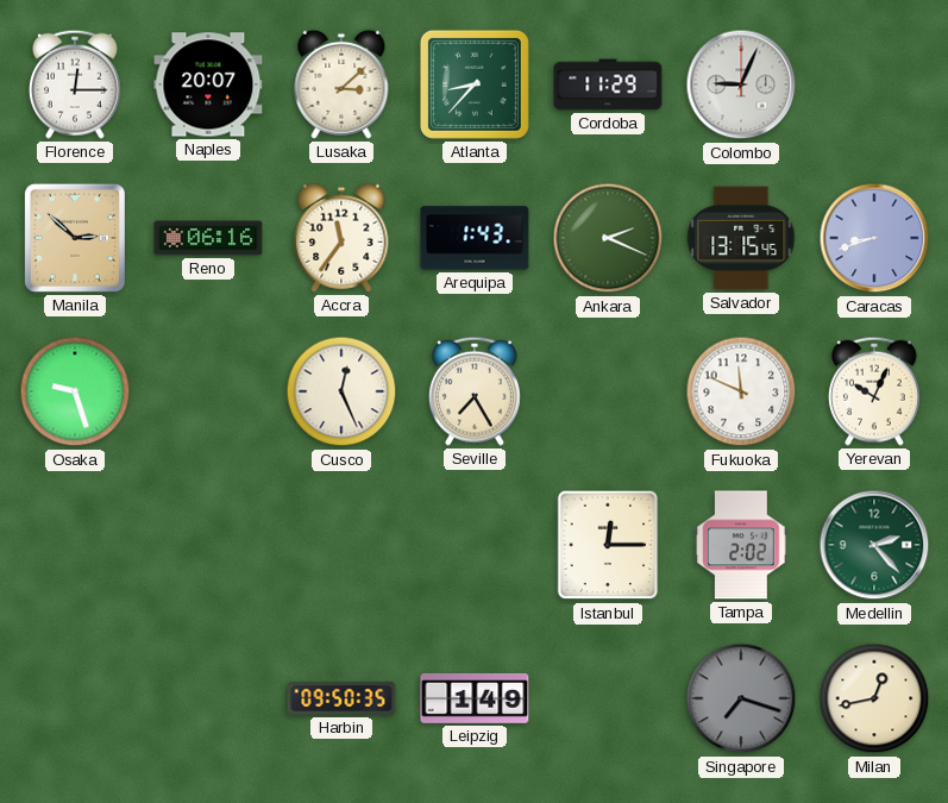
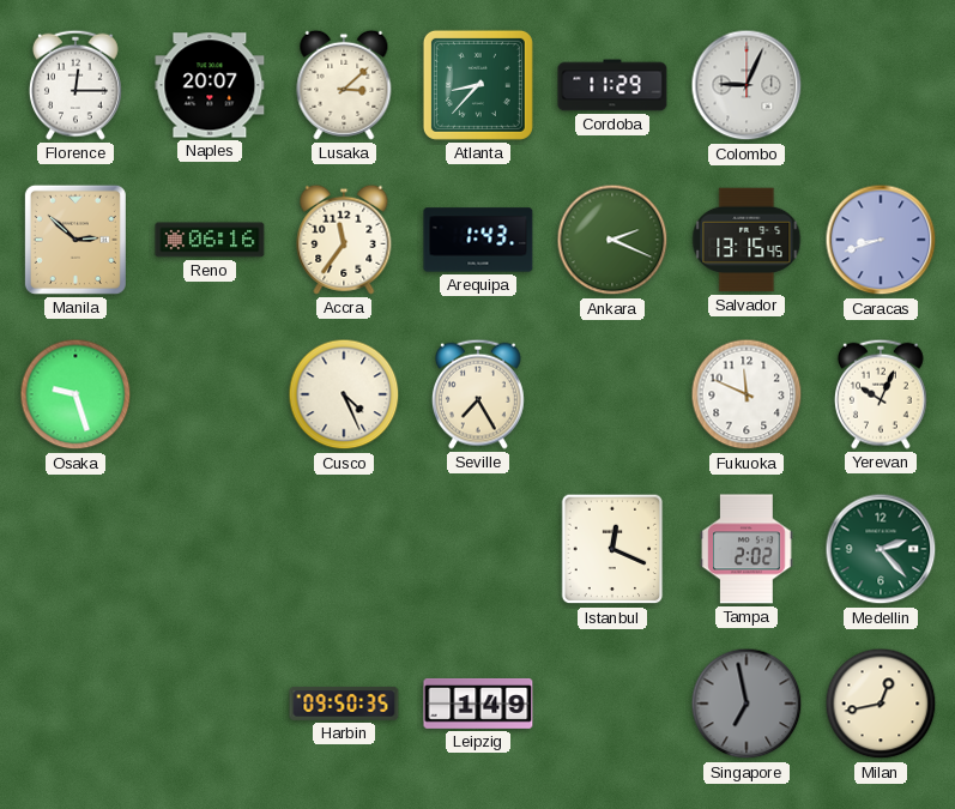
Cusco: 12:26 -> 4:26
Istanbul: 12:15 -> 12:19
Singapore: 7:18 -> 6:58
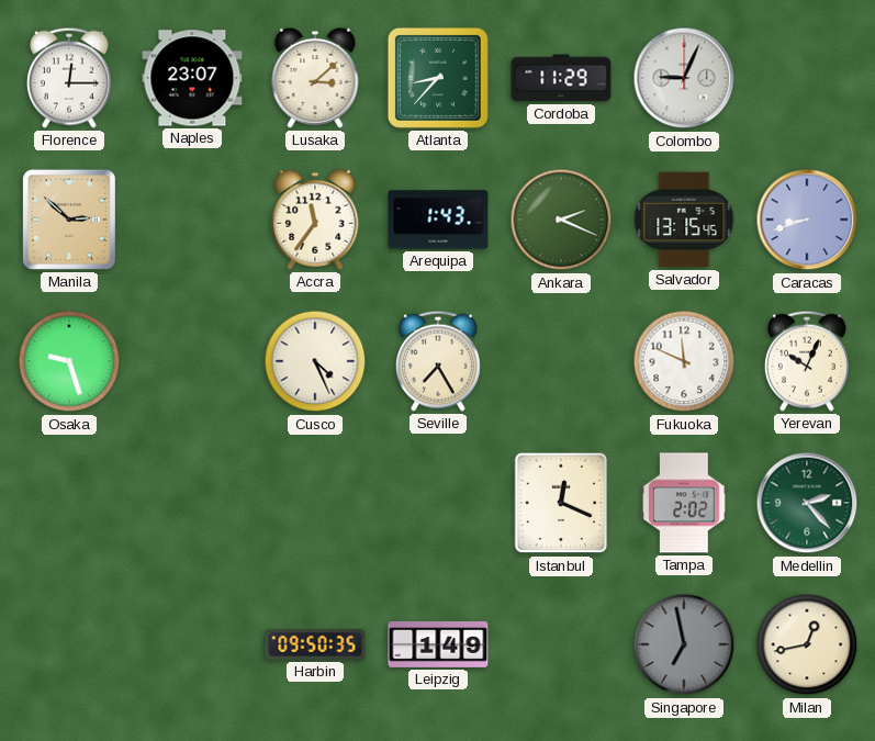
Naples: 20:07 -> 23:07
Reno: 06:16 -> none
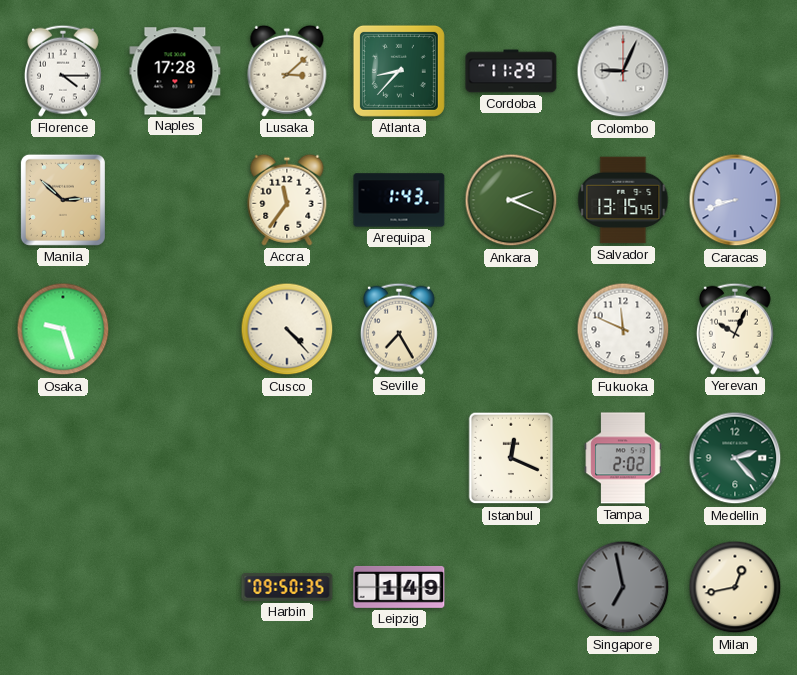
Florence: 12:15 -> 4:15
Naples: 23:07 -> 17:28
Cusco: 4:26 -> 4:23
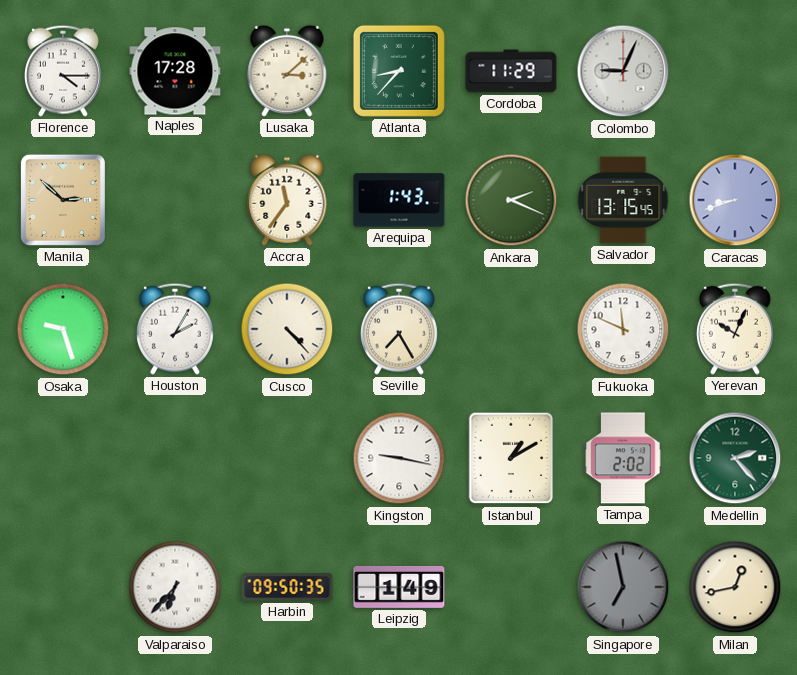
Houston: none -> 2:05
Kingston: none -> 9:17
Istanbul: 12:19 -> 1:10
Valparaiso: none -> 6:37
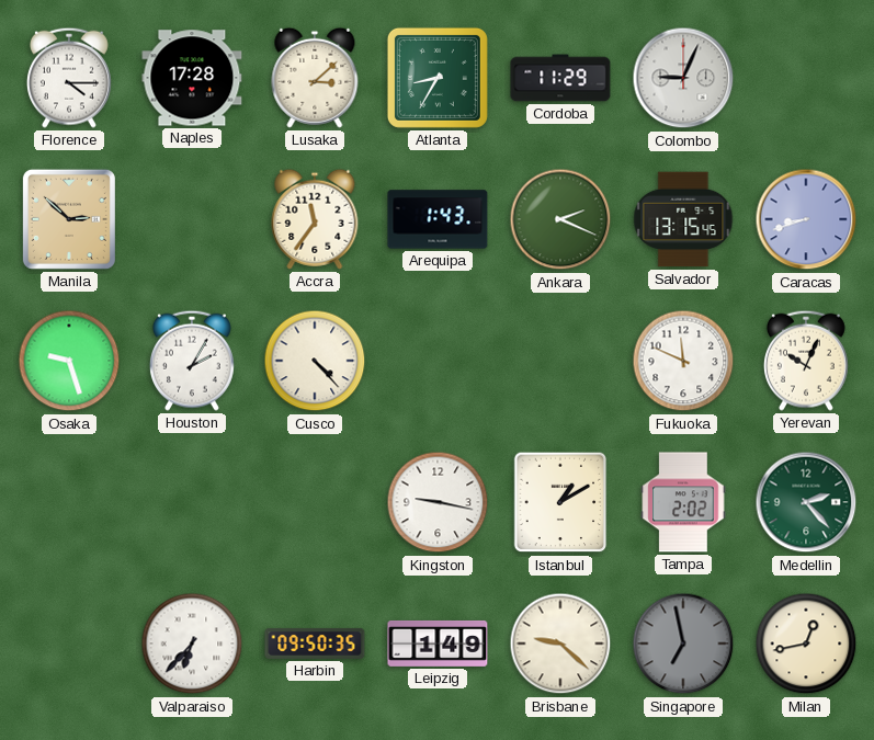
Atlanta: 8:37 -> 8:35
Seville: 7:25 -> none
Brisbane: none -> 9:22
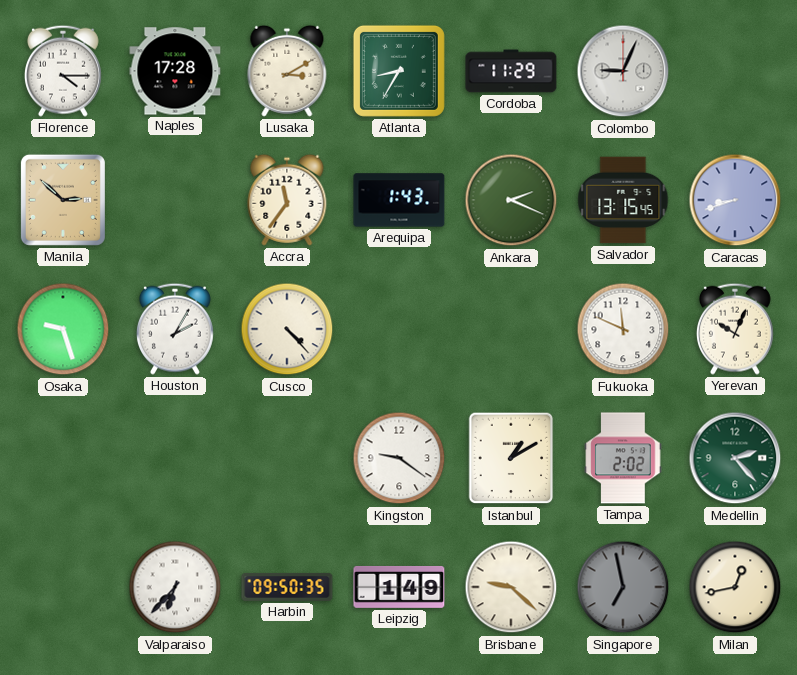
Lusaka: 3:08 -> 3:10
Kingston: 9:17 -> 9:21
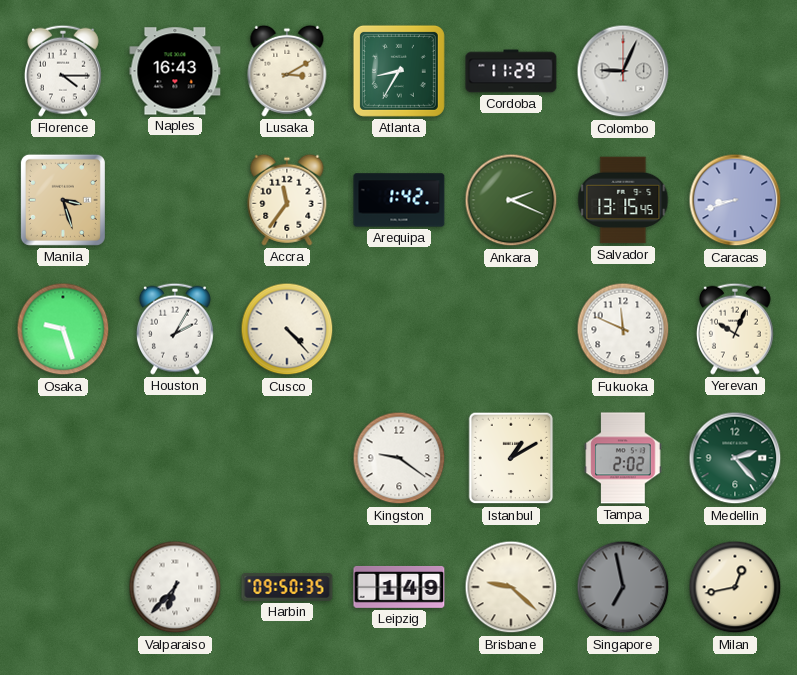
Naples: 17:28 -> 16:43
Manila: 2:52 -> 3:27
Arequipa: 1:43 -> 1:42
